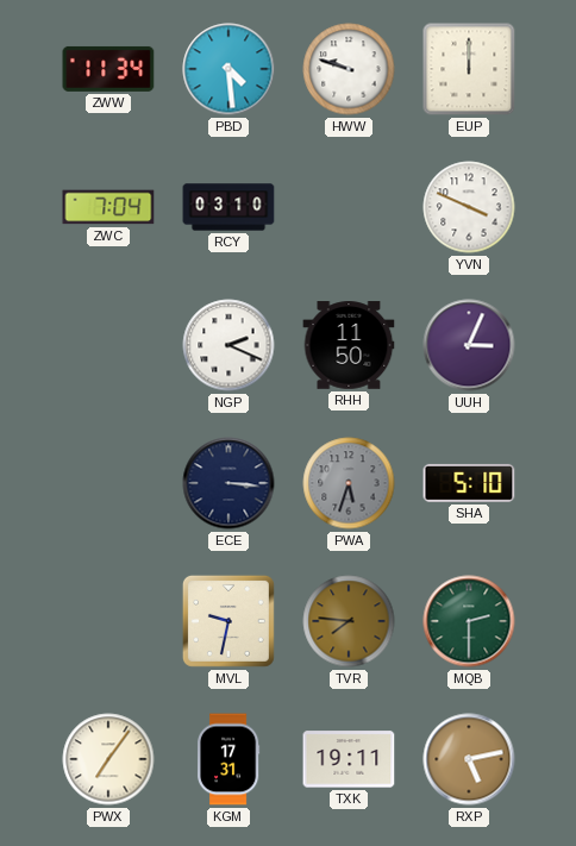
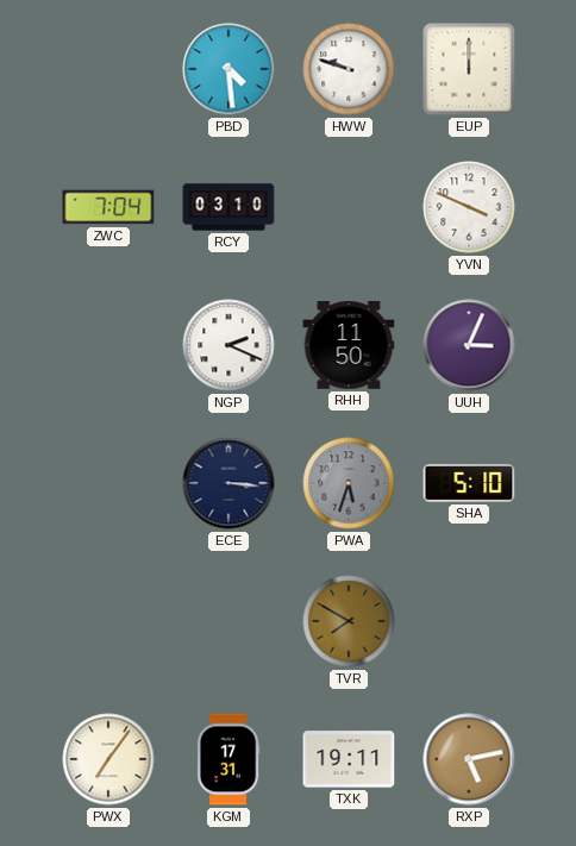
ZWW: 11:34 -> none
MVL: 9:32 -> none
TVR: 7:46 -> 7:50
MQB: 2:30 -> none
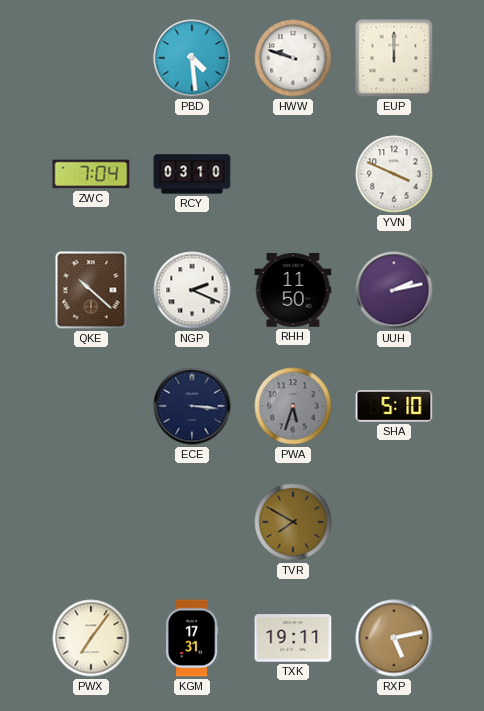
QKE: none -> 10:22
UUH: 3:04 -> 2:13
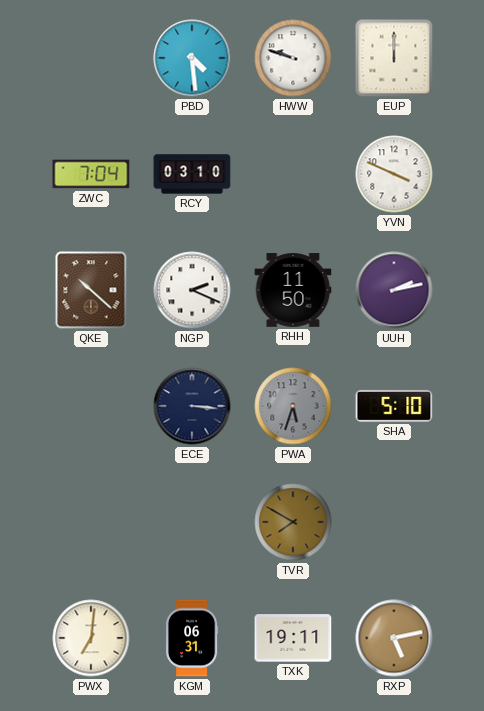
PWX: 7:06 -> 7:01
KGM: 17:31 -> 06:31
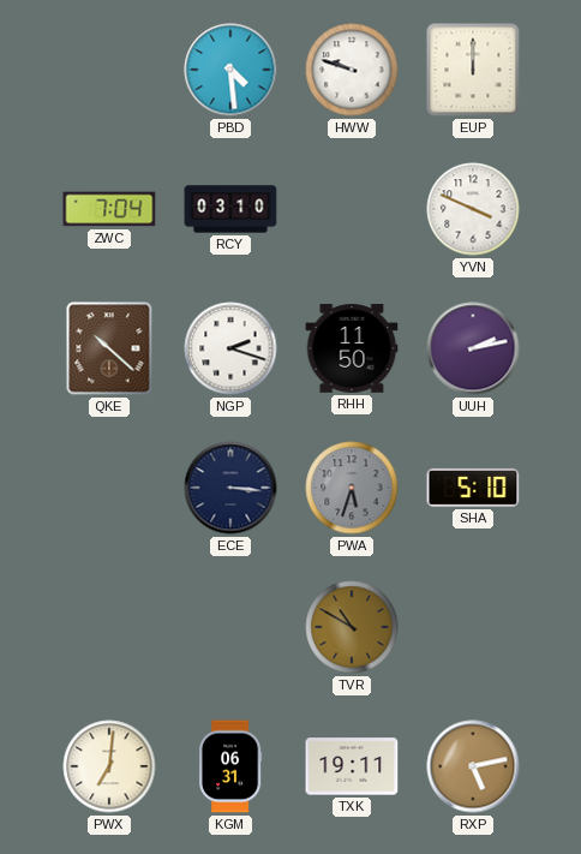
NGP: 2:19 -> 2:18
TVR: 7:50 -> 10:50
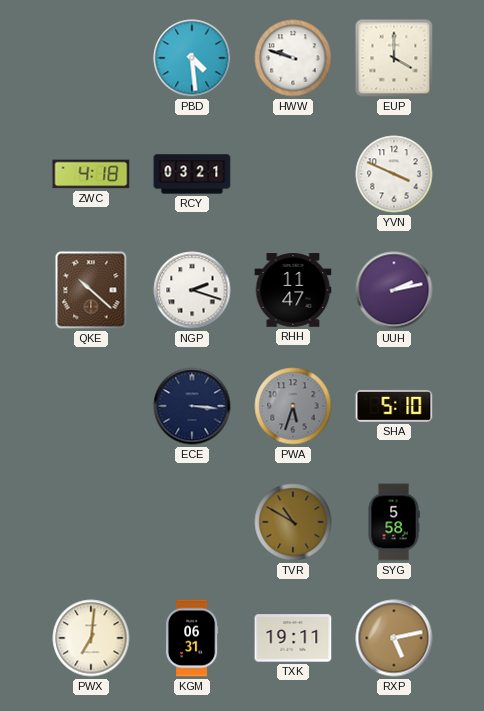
EUP: 12:00 -> 4:00
ZWC: 7:04 -> 4:18
RCY: 03:10 -> 03:21
RHH: 11:50 -> 11:47
SYG: none -> 5:58
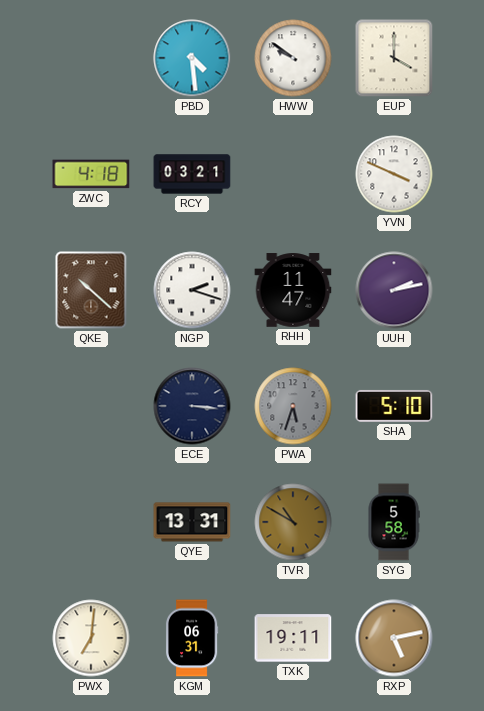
HWW: 9:48 -> 9:51
QYE: none -> 13:31
